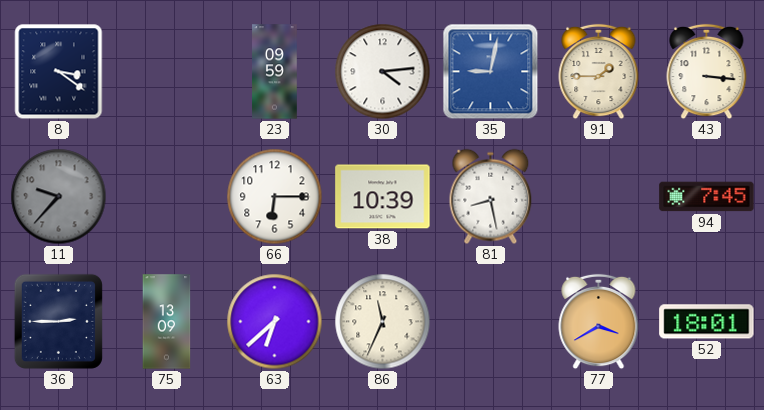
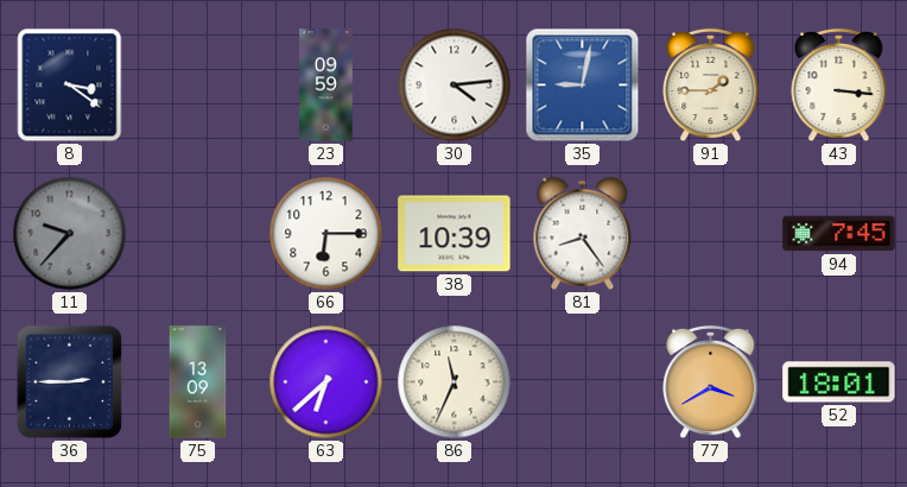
81: 8:28 -> 8:24
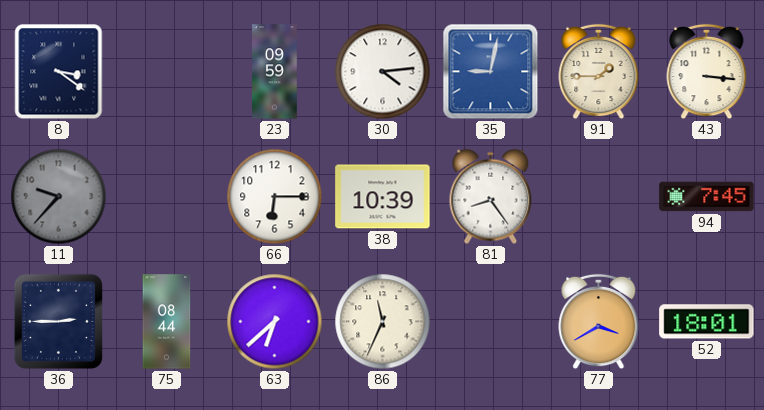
75: 13:09 -> 08:44
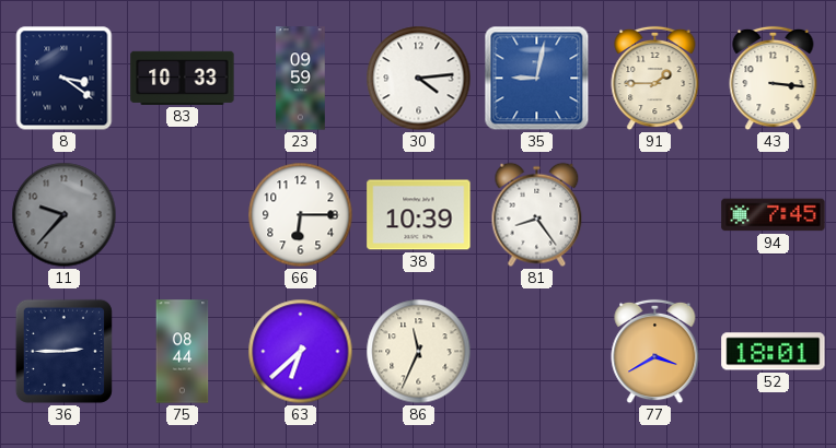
83: none -> 10:33
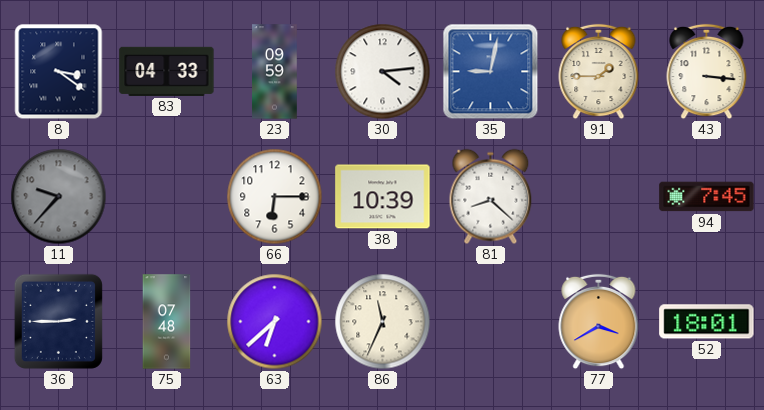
83: 10:33 -> 04:33
81: 8:24 -> 8:22
75: 08:44 -> 07:48
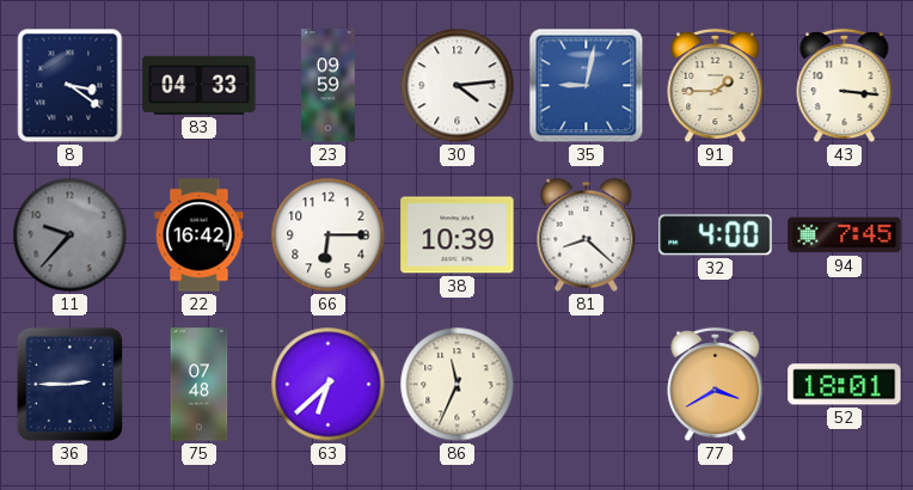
22: none -> 16:42
32: none -> 4:00
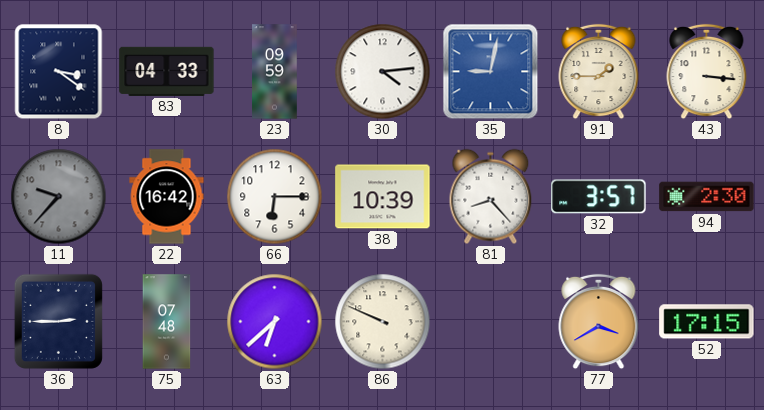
81: 8:22 -> 8:23
32: 4:00 -> 3:57
94: 7:45 -> 2:30
86: 11:34 -> 9:49
52: 18:01 -> 17:15
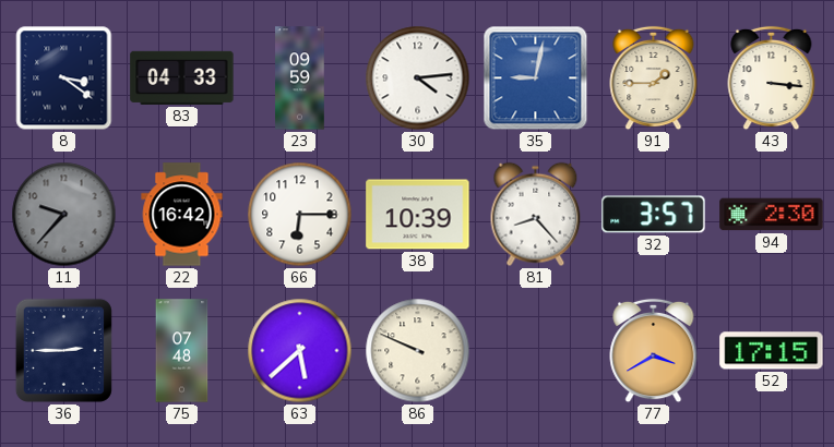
63: 6:38 -> 5:38
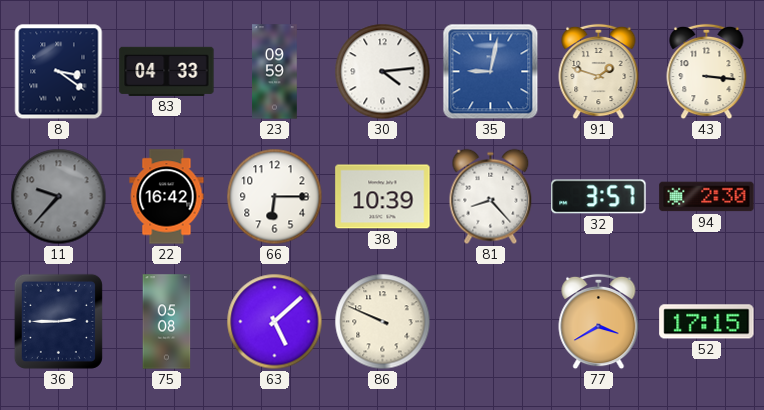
91: 1:45 -> 1:48
75: 07:48 -> 05:08
63: 5:38 -> 5:08
